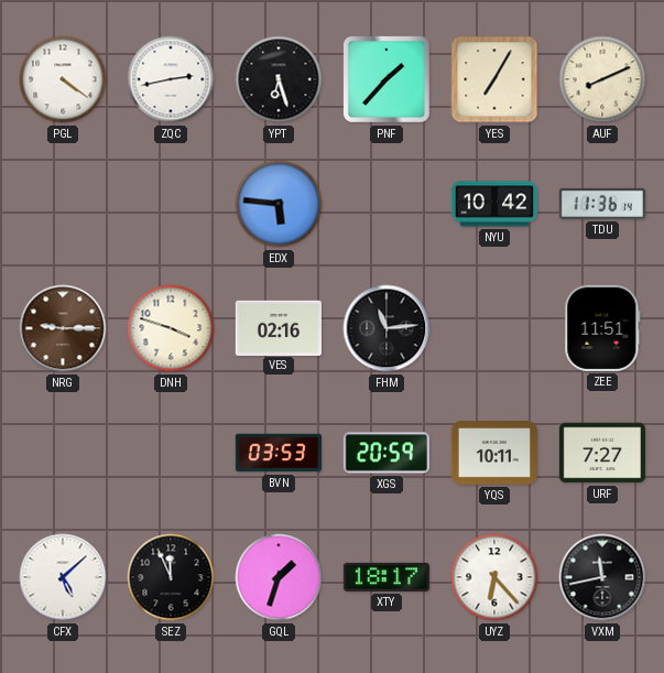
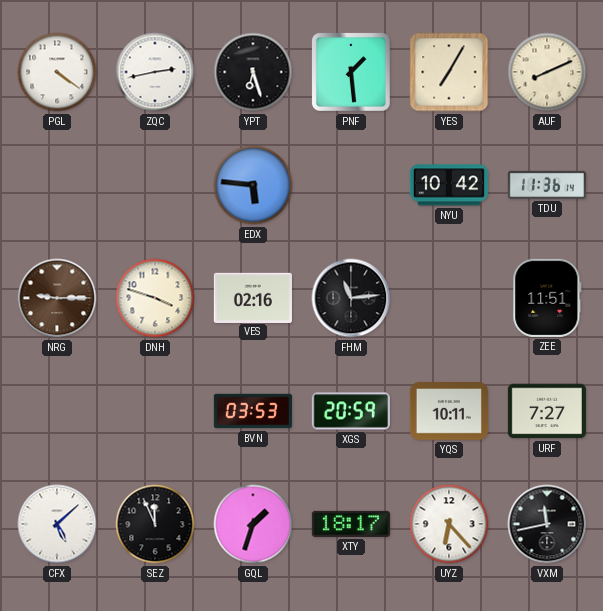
PNF: 1:37 -> 1:29
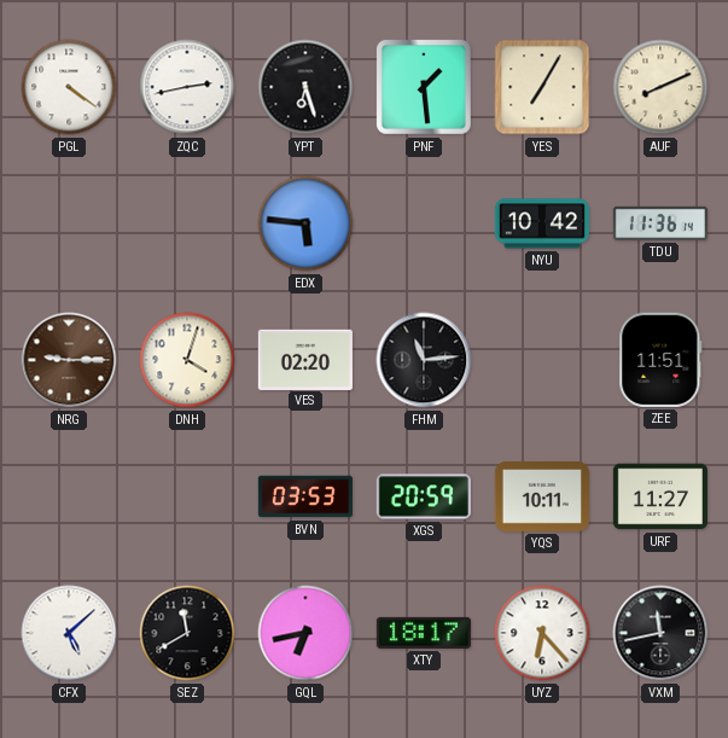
DNH: 3:48 -> 4:03
VES: 02:16 -> 02:20
URF: 7:27 -> 11:27
SEZ: 11:56 -> 11:40
GQL: 1:33 -> 6:43
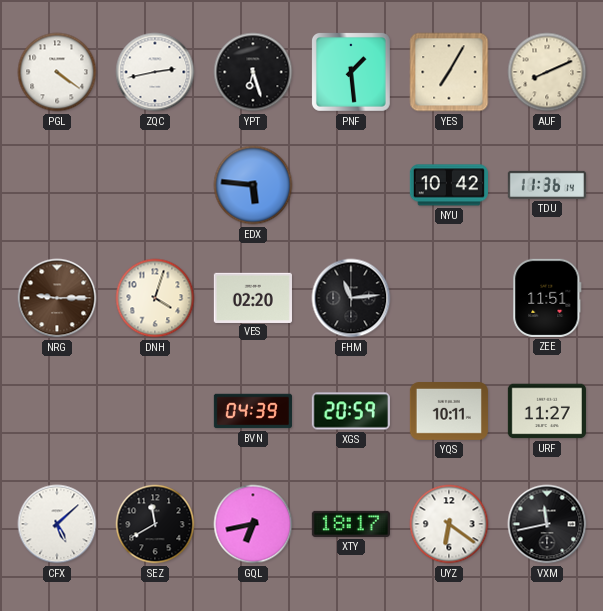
BVN: 03:53 -> 04:39
UYZ: 6:23 -> 6:21
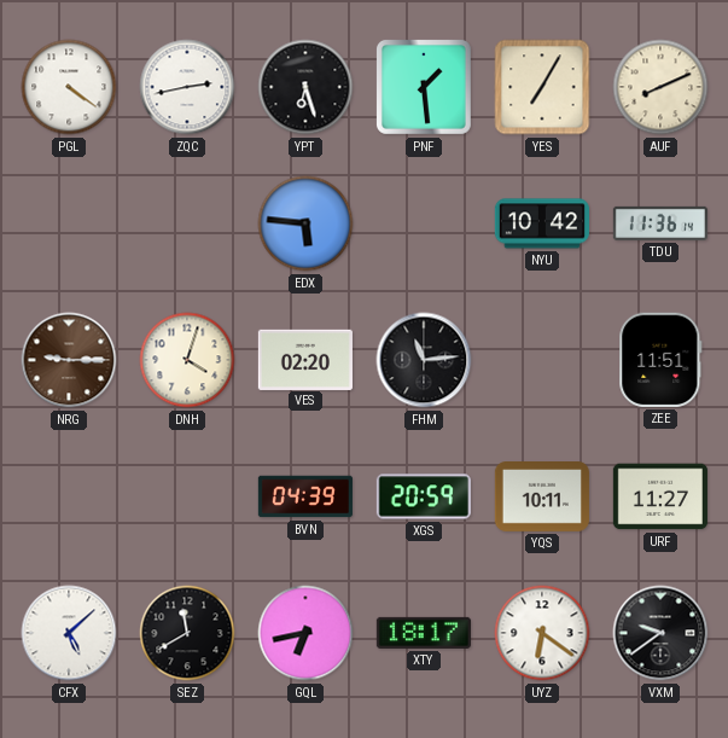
VXM: 11:43 -> 9:39
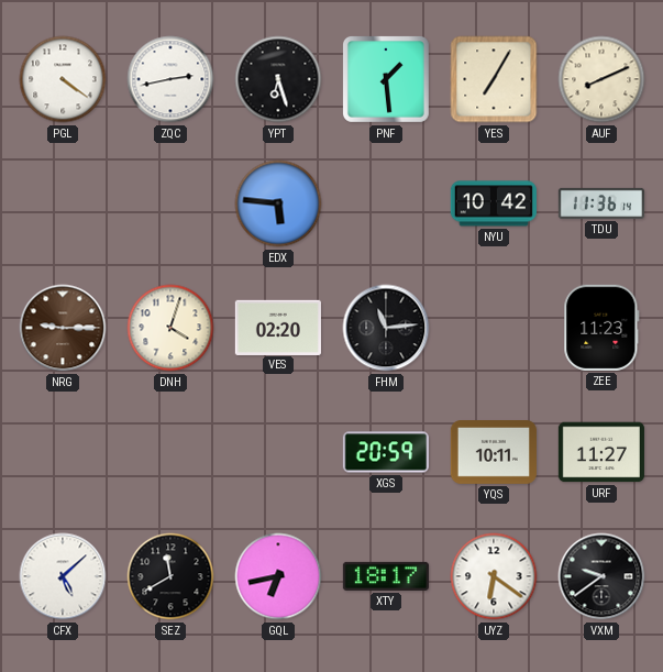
ZEE: 11:51 -> 11:23
BVN: 04:39 -> none
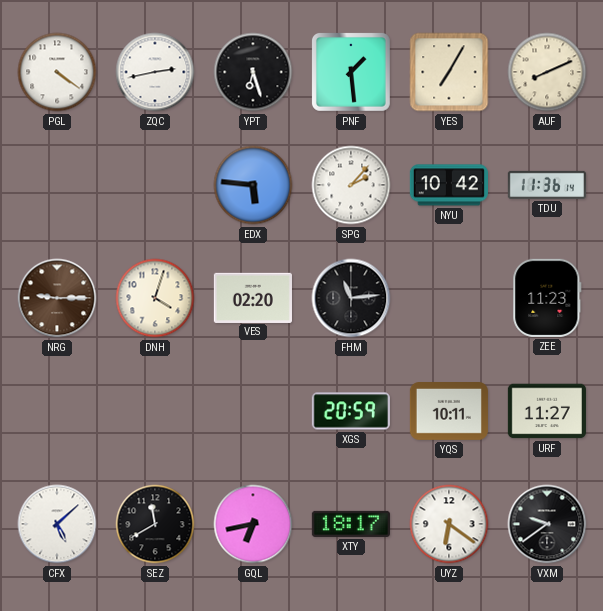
SPG: none -> 2:07
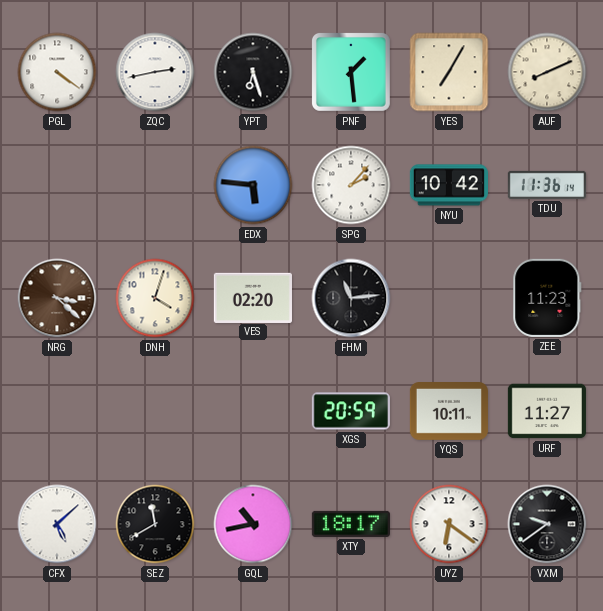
NRG: 9:15 -> 3:22
GQL: 6:43 -> 10:43
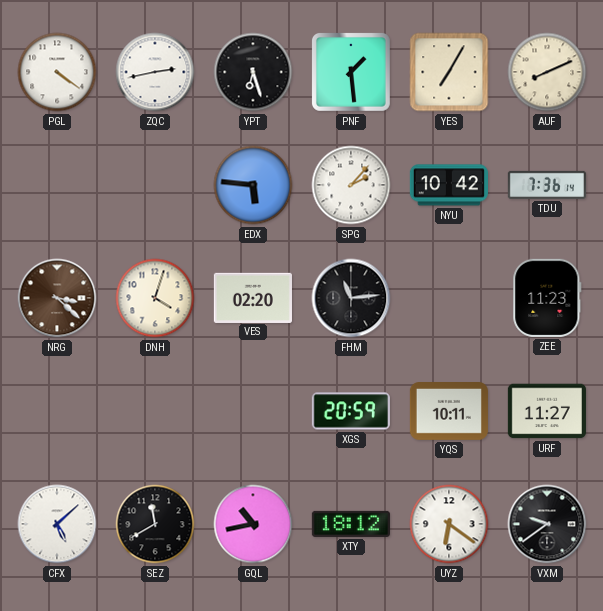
TDU: 11:36 -> 7:36
XTY: 18:17 -> 18:12
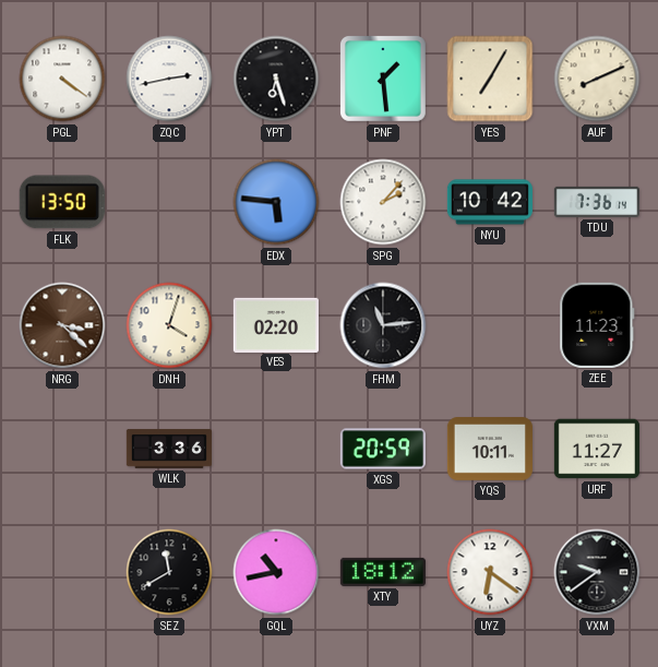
FLK: none -> 13:50
WLK: none -> 3:36
CFX: 5:08 -> none
